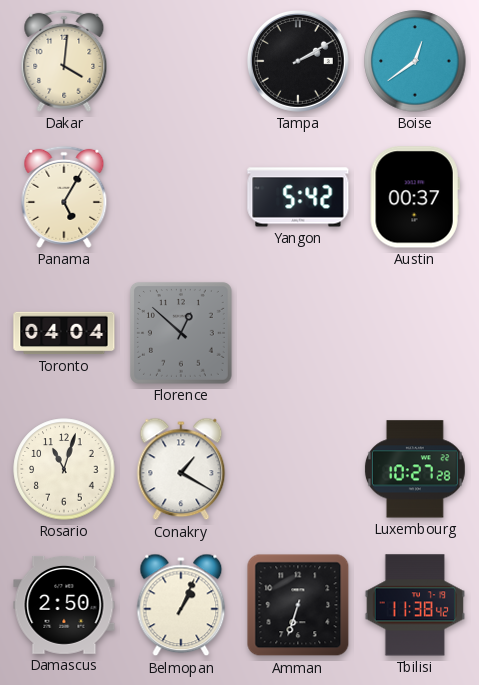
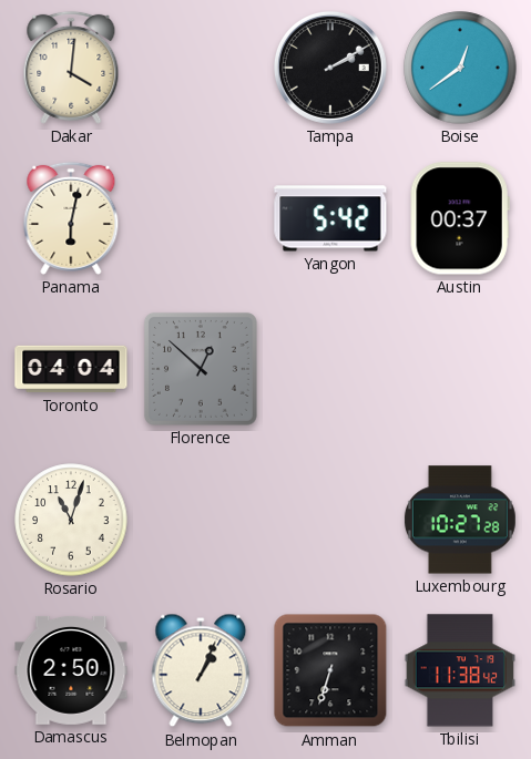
Panama: 5:05 -> 6:02
Conakry: 1:20 -> none
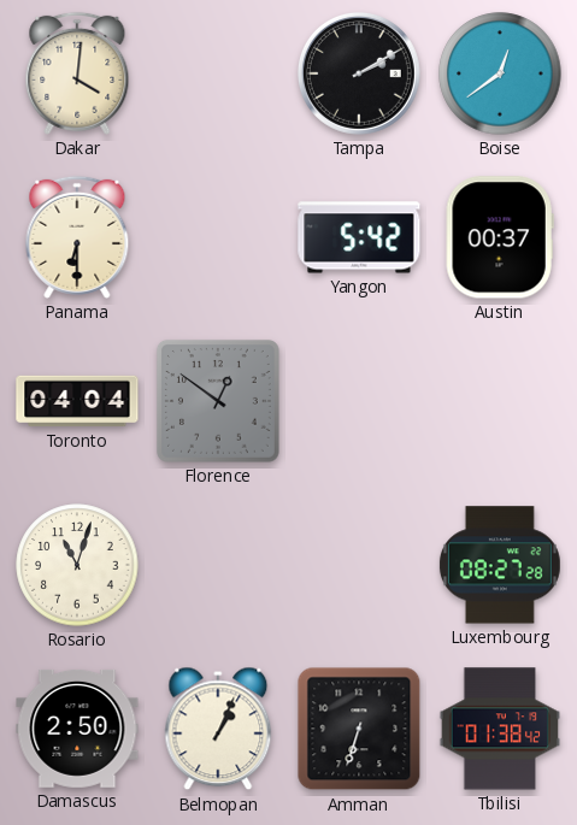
Panama: 6:02 -> 6:30
Florence: 12:52 -> 12:51
Luxembourg: 10:27 -> 08:27
Tbilisi: 11:38 -> 01:38
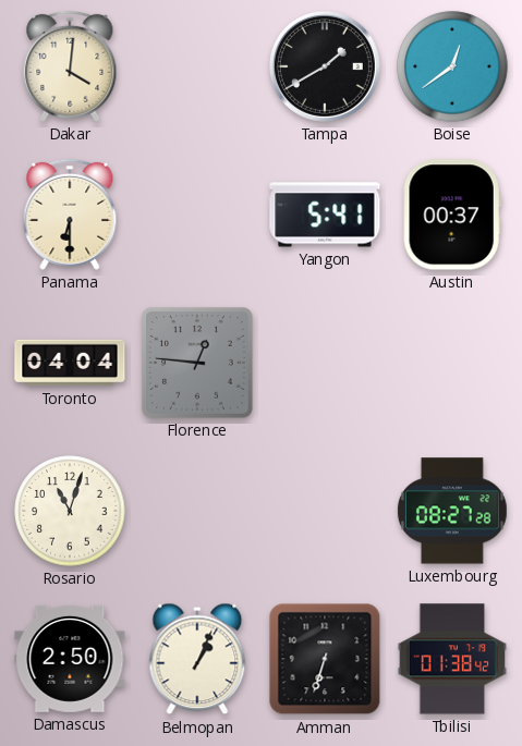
Tampa: 2:10 -> 1:40
Yangon: 5:42 -> 5:41
Florence: 12:51 -> 12:46
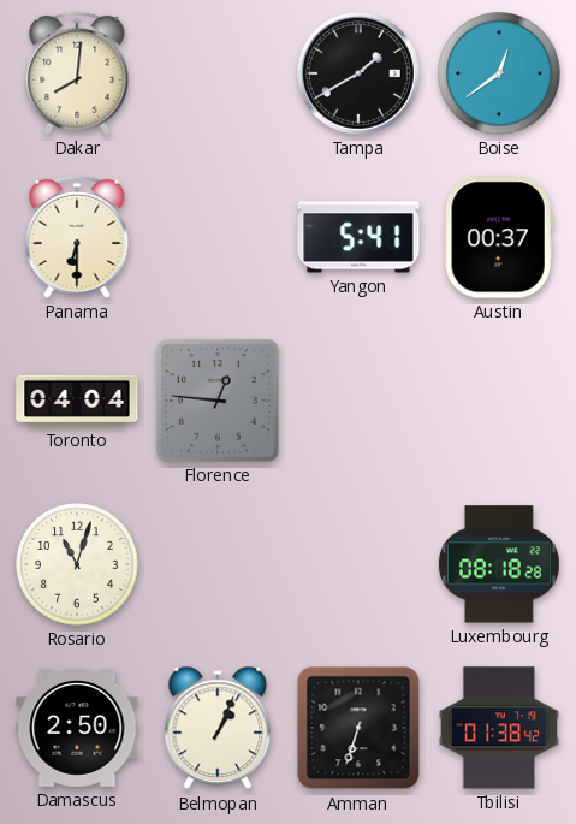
Dakar: 4:01 -> 8:01
Luxembourg: 08:27 -> 08:18
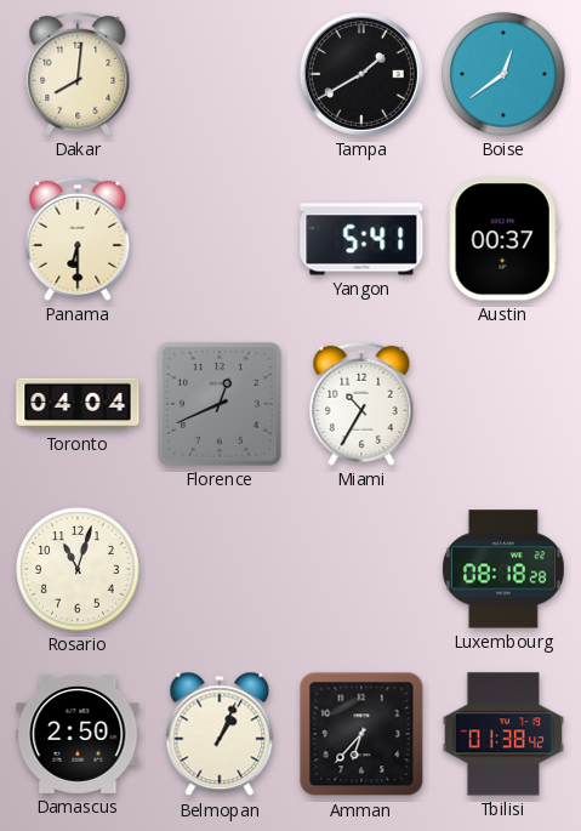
Florence: 12:46 -> 12:41
Miami: none -> 10:35
Amman: 6:33 -> 6:37
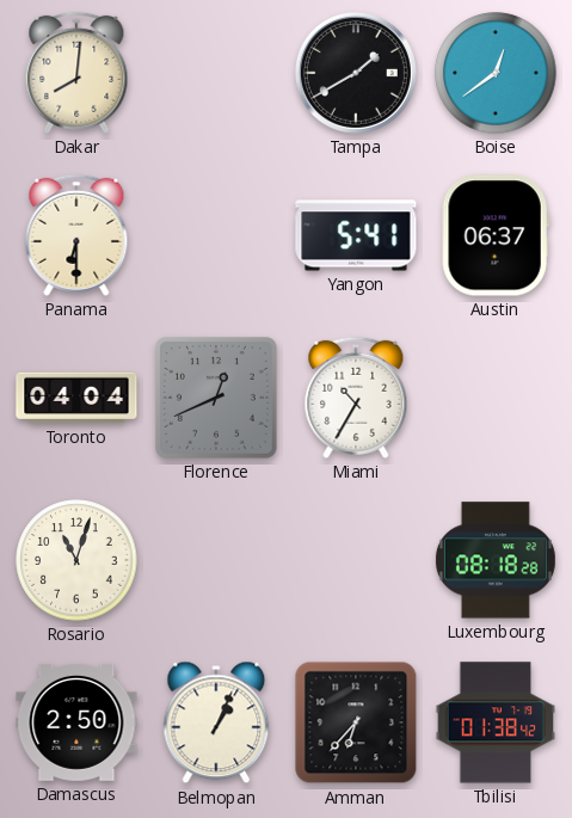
Austin: 00:37 -> 06:37
